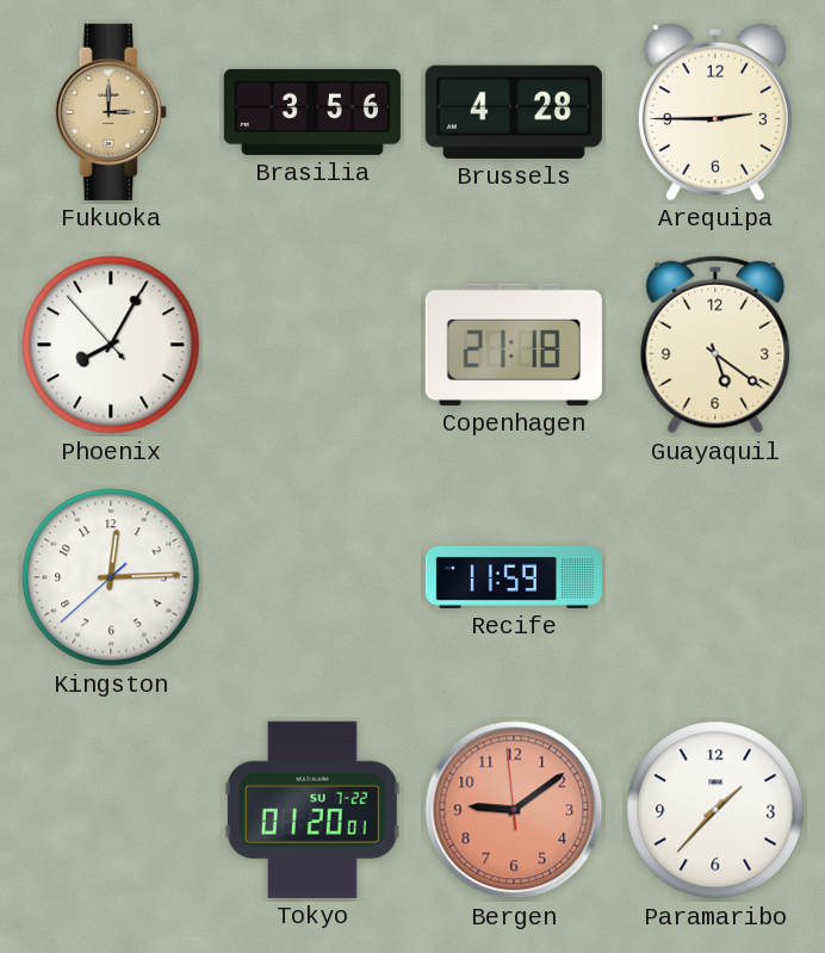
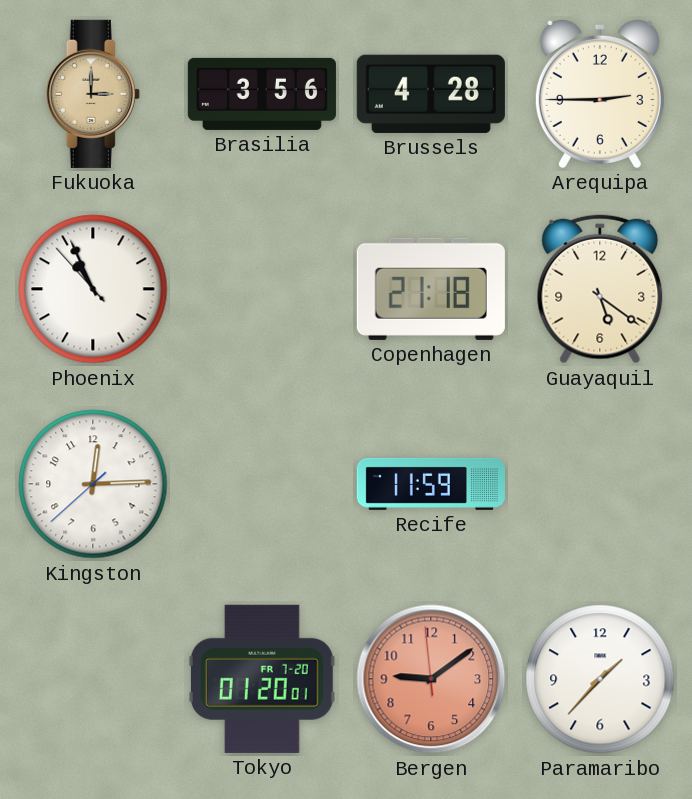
Phoenix: 8:04 -> 10:55
Tokyo date: SU 7-22 -> FR 7-20
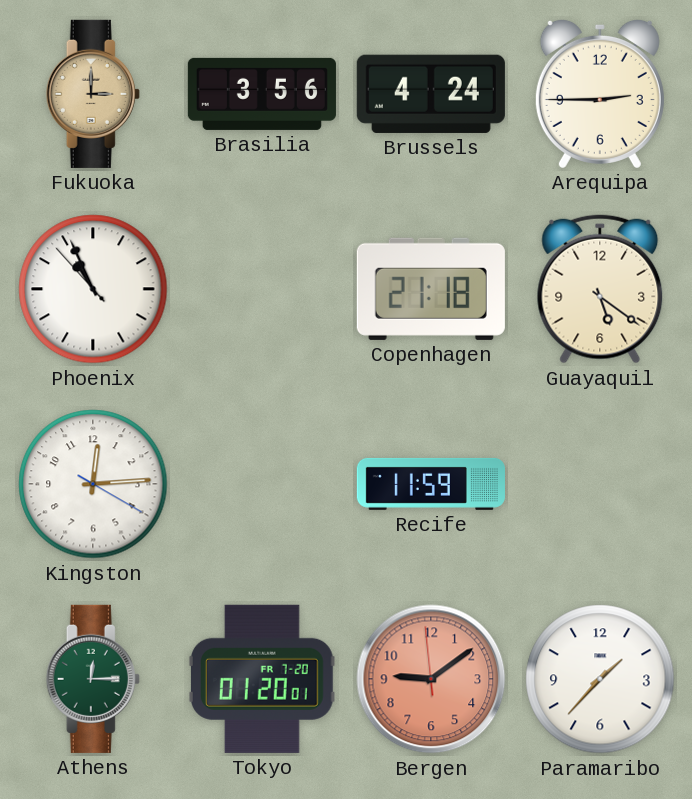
Brussels: 4:28 -> 4:24
Kingston: 12:14:38 -> 12:14:20
Athens: none -> 12:15
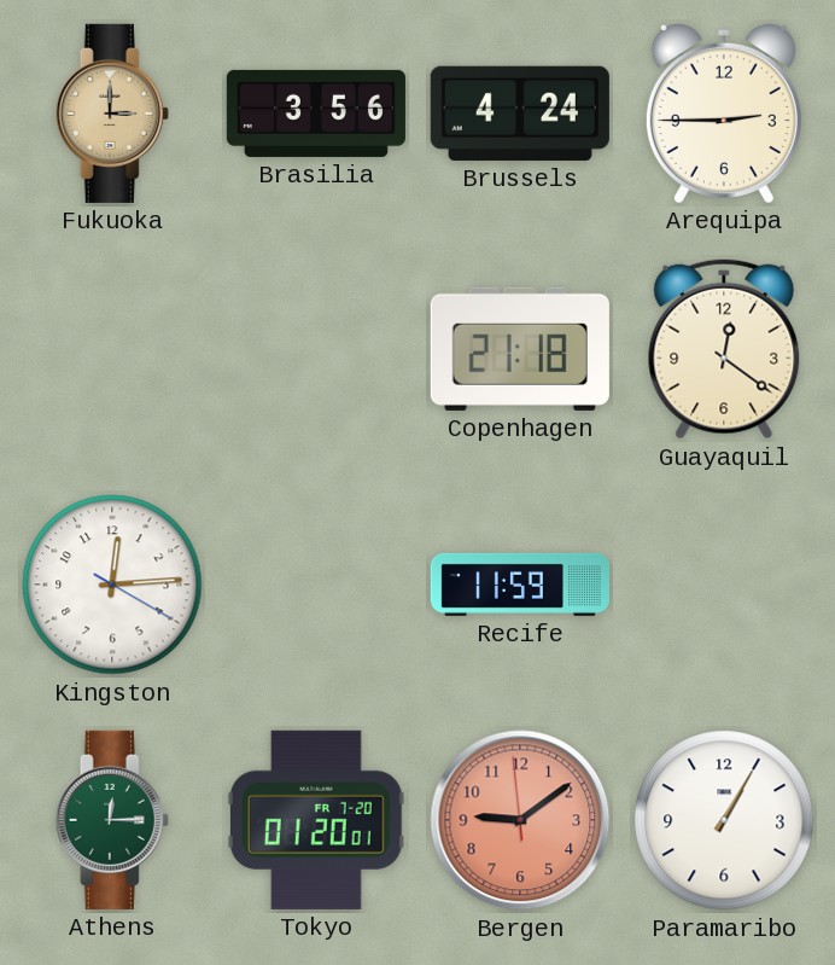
Phoenix: 10:55 -> none
Guayaquil: 5:21 -> 12:21
Paramaribo: 1:37 -> 1:05
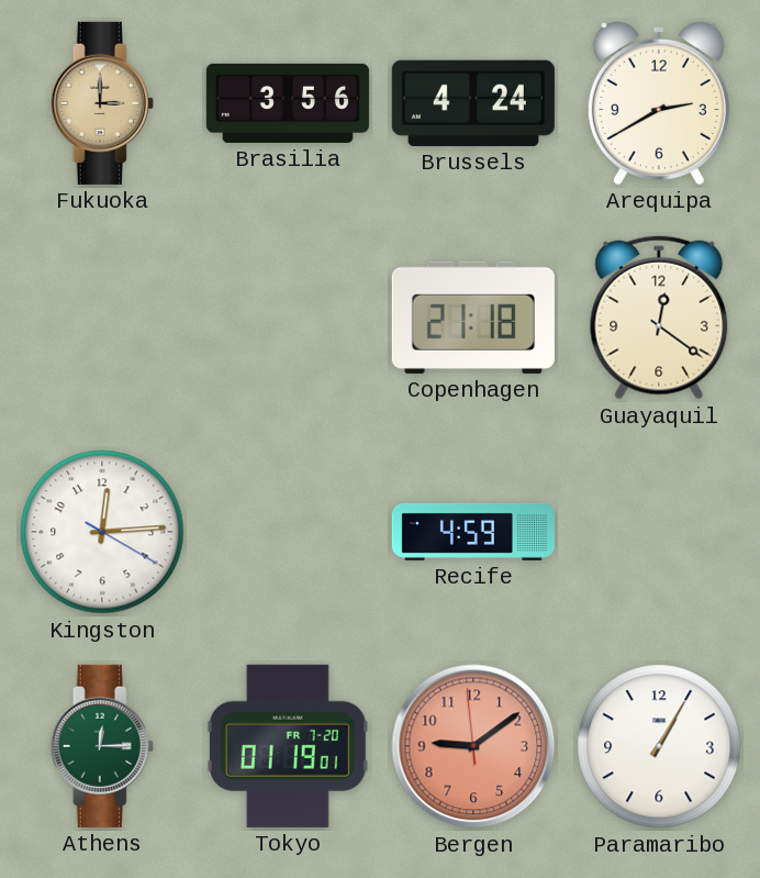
Arequipa: 2:45 -> 2:40
Recife: 11:59 -> 4:59
Tokyo: 01:20 -> 01:19
